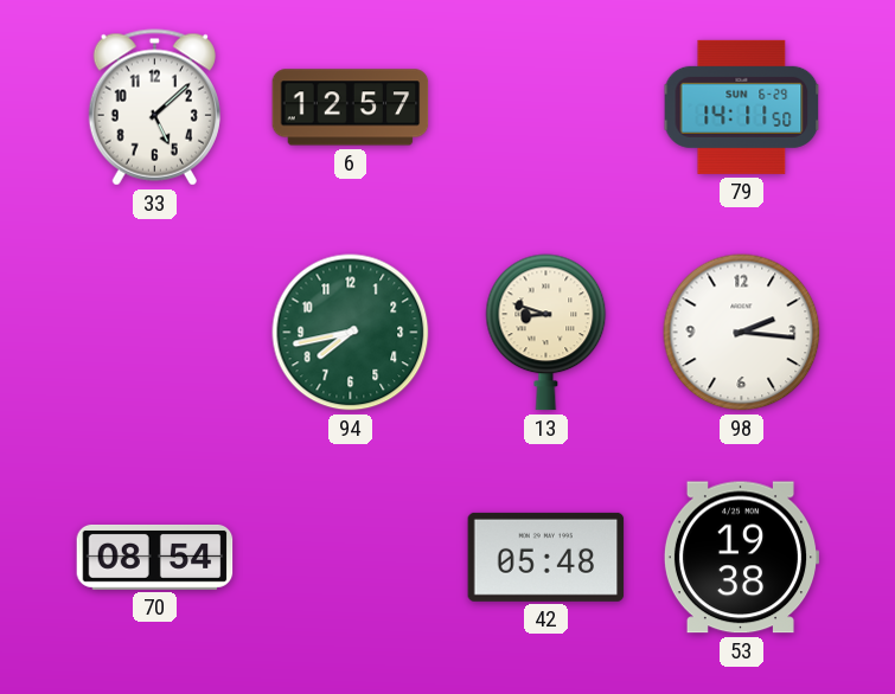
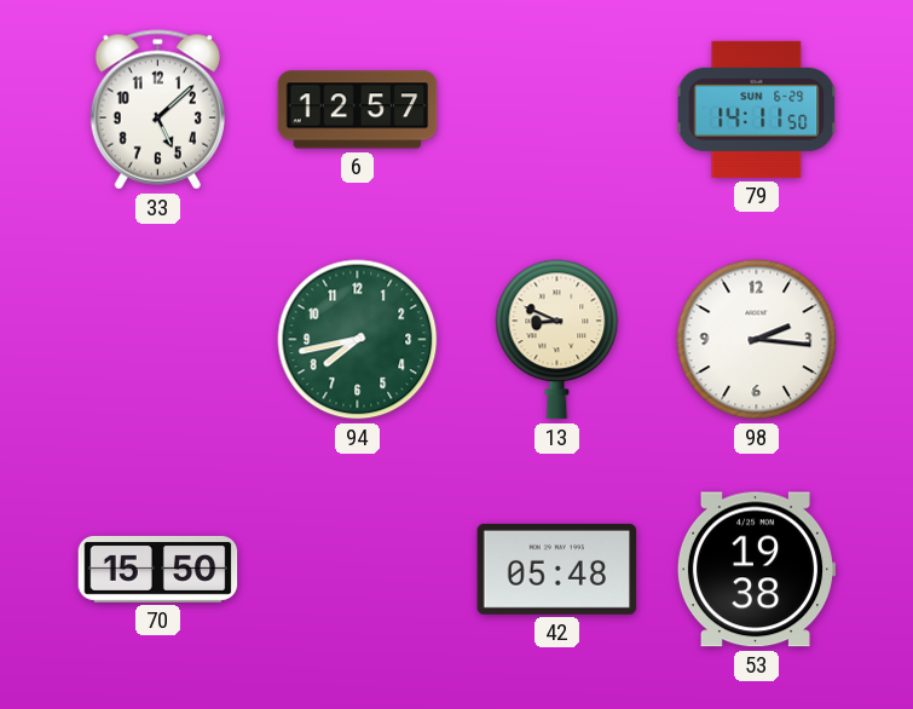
13: 8:48 -> 8:49
70: 08:54 -> 15:50
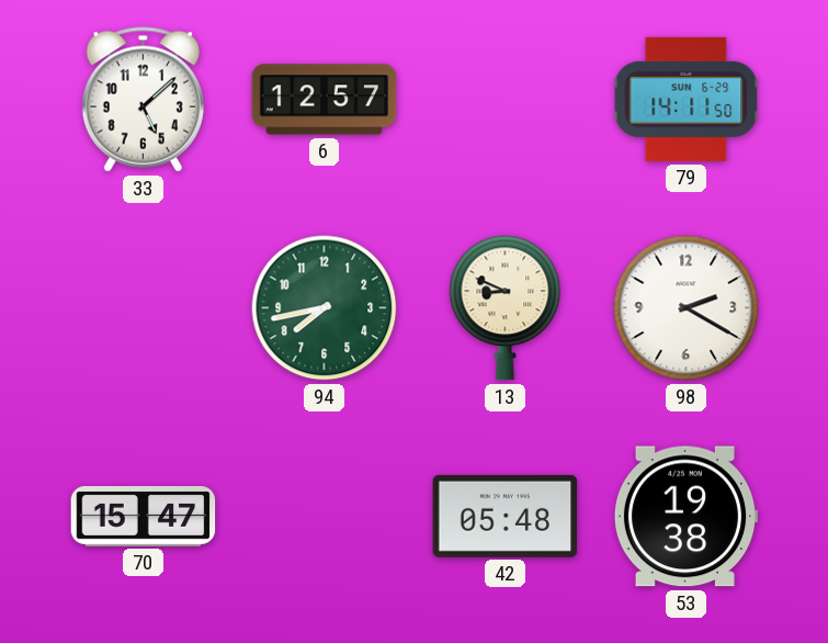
98: 2:16 -> 2:20
70: 15:50 -> 15:47
